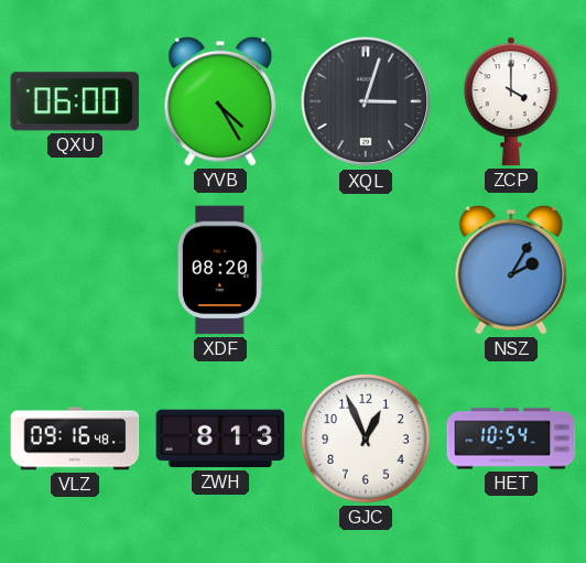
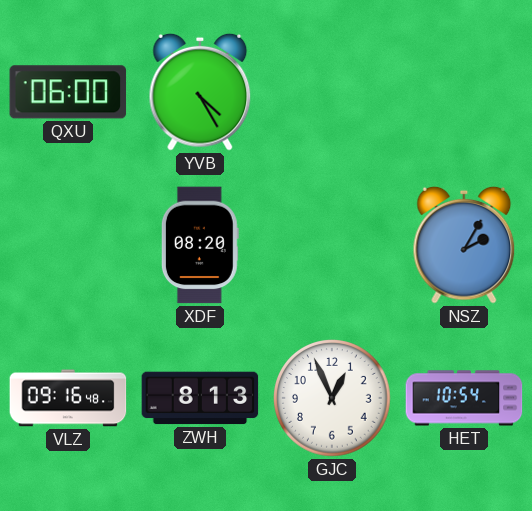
XQL: 3:03 -> none
ZCP: 4:00 -> none
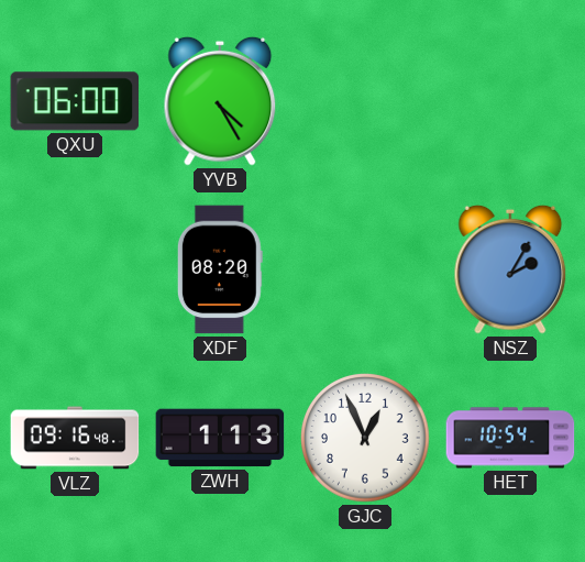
ZWH: 8:13 -> 1:13
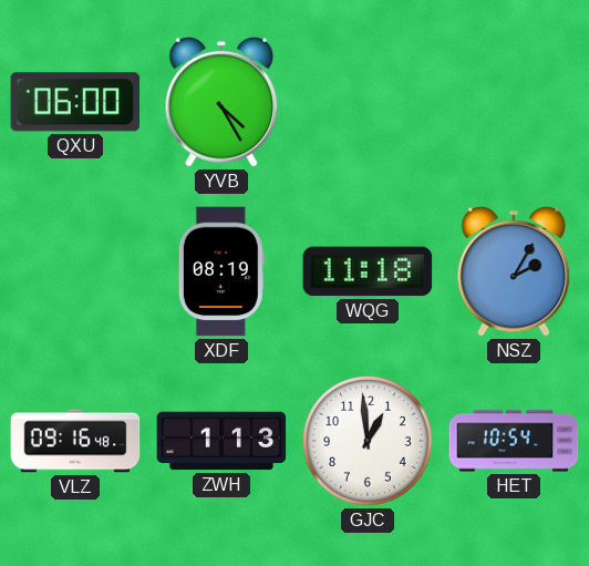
XDF: 08:20 -> 08:19
WQG: none -> 11:18
GJC: 12:56 -> 12:59
